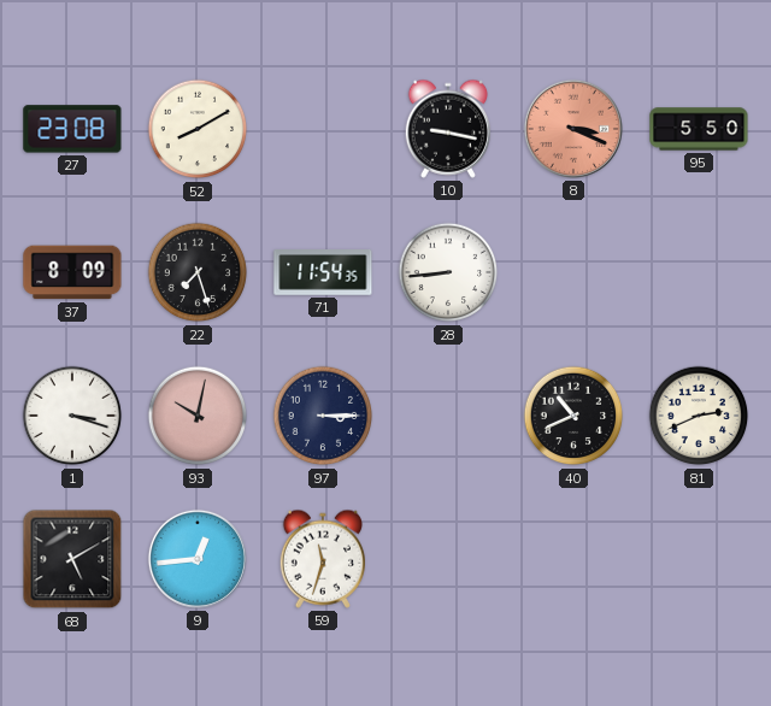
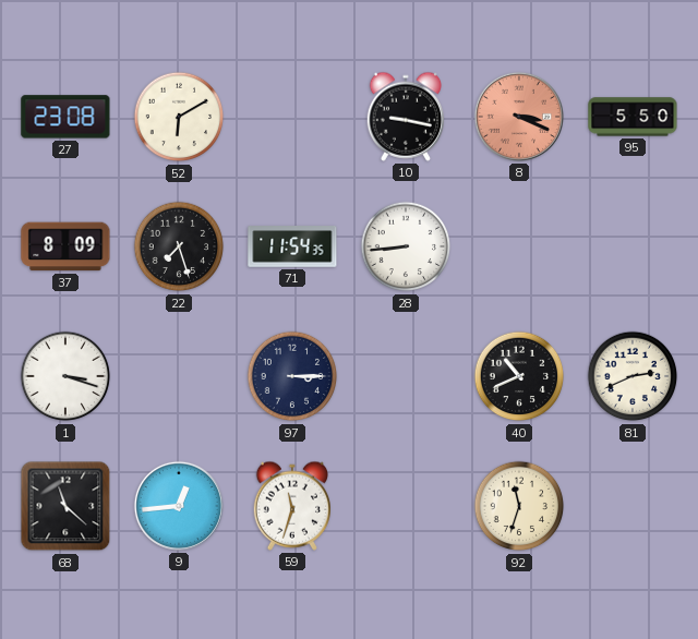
52: 8:10 -> 6:10
93: 10:02 -> none
68: 5:10 -> 11:22
92: none -> 11:33
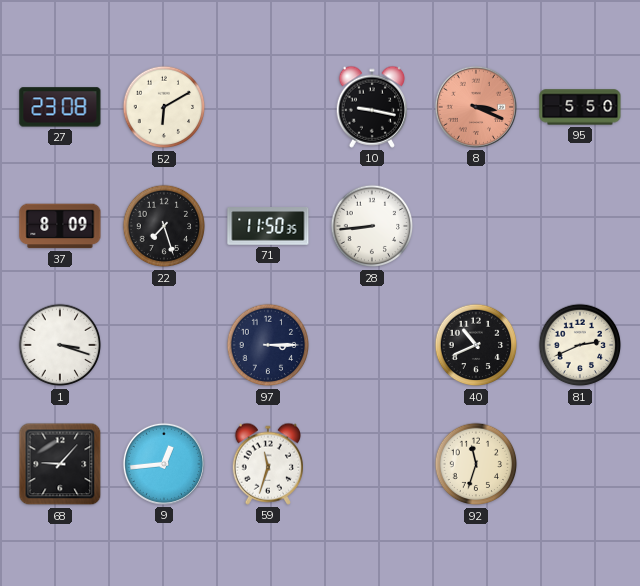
71: 11:54 -> 11:50
68: 11:22 -> 9:07
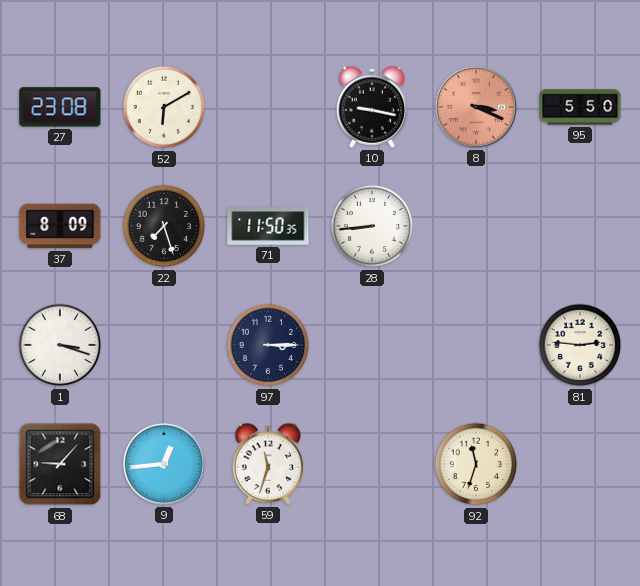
40: 10:41 -> none
81: 2:41 -> 2:46
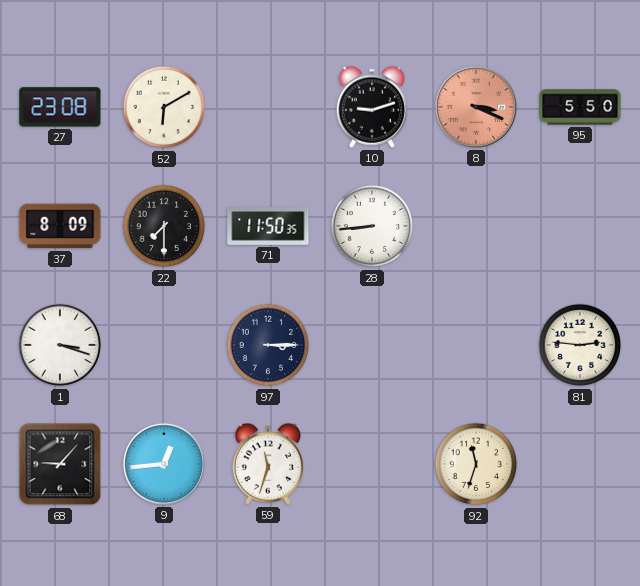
10: 9:17 -> 9:12
22: 7:27 -> 7:30
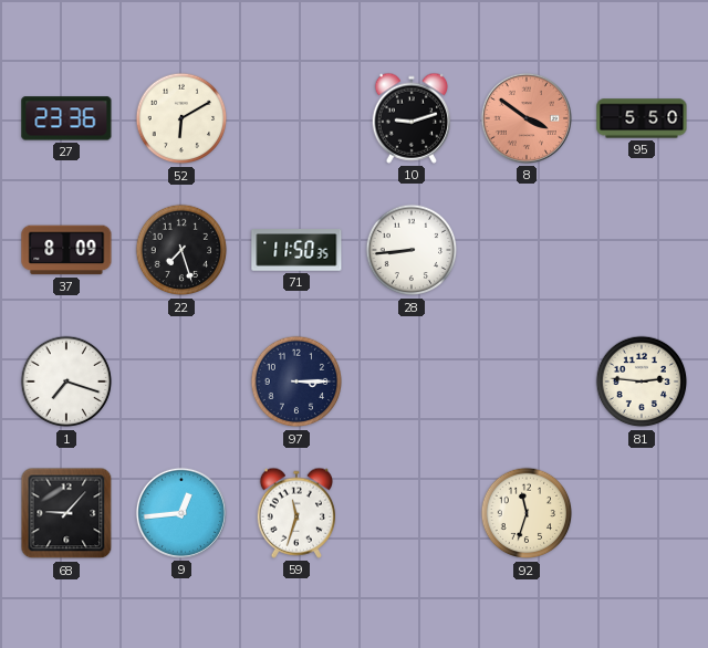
27: 23:08 -> 23:36
8: 3:19 -> 3:51
22: 7:30 -> 7:27
1: 3:18 -> 7:18
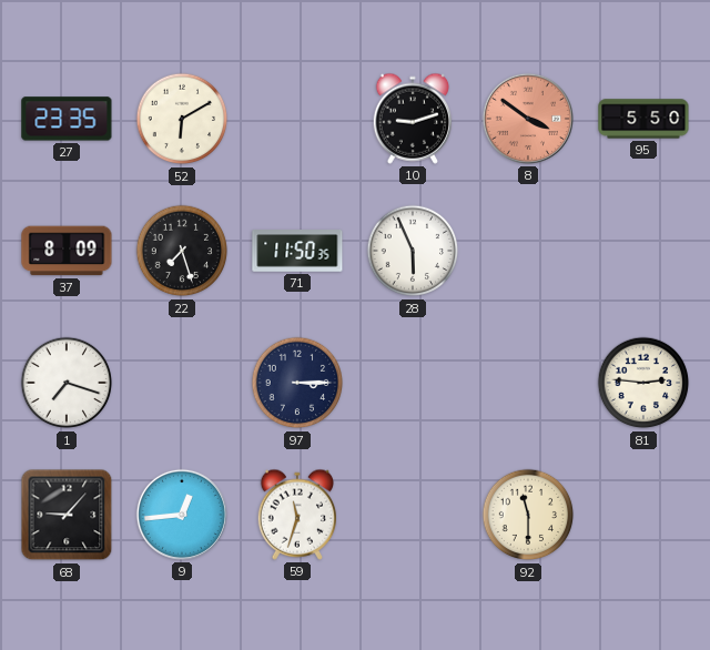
27: 23:36 -> 23:35
28: 8:44 -> 5:56
92: 11:33 -> 11:30
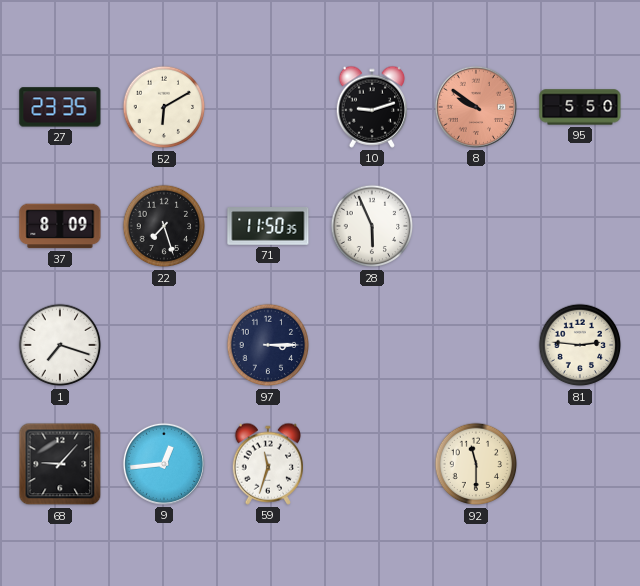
8: 3:51 -> 9:51
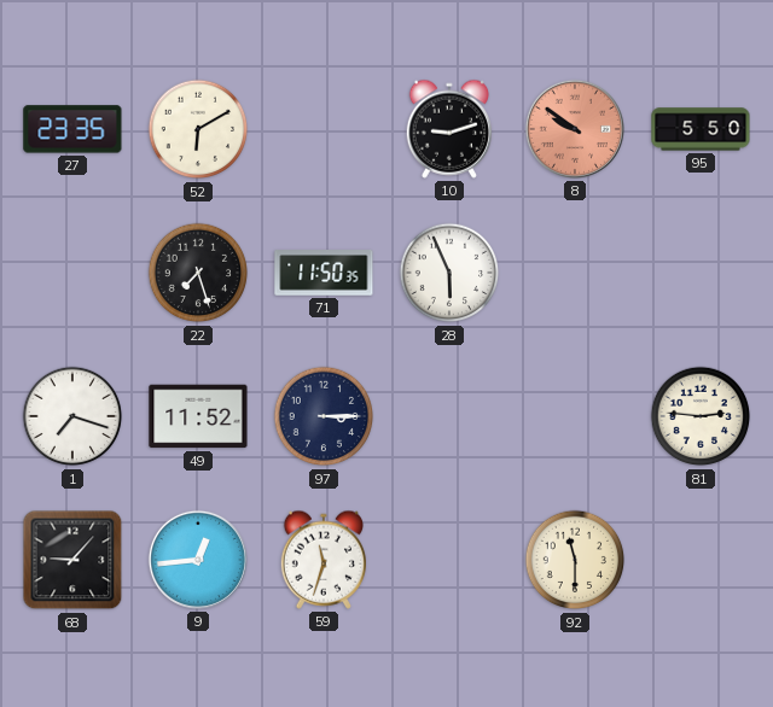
37: 8:09 -> none
49: none -> 11:52
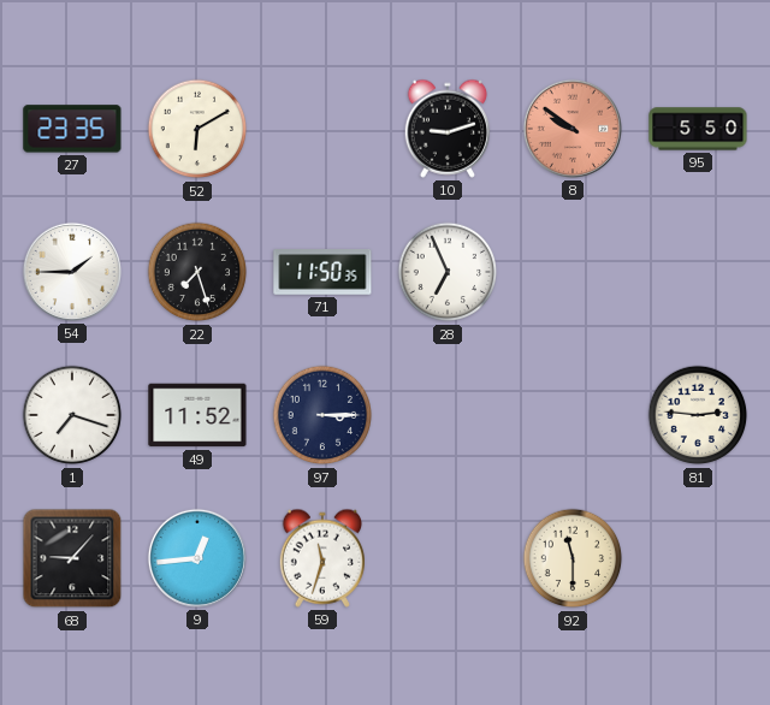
54: none -> 1:45
28: 5:56 -> 6:56
